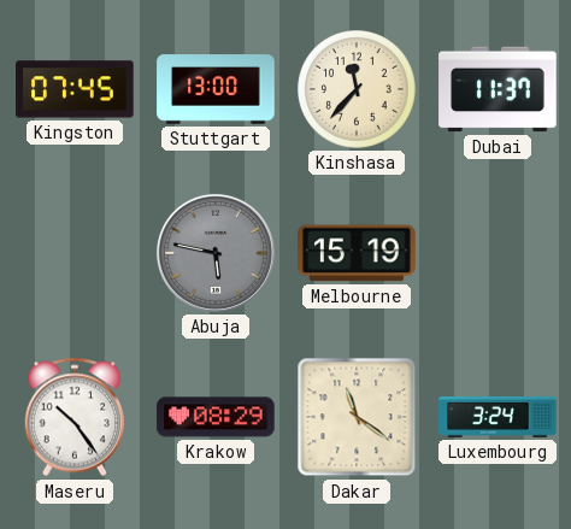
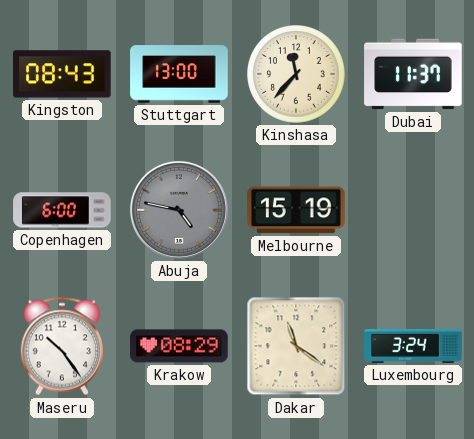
Kingston: 07:45 -> 08:43
Copenhagen: none -> 6:00
Abuja: 5:47 -> 4:47
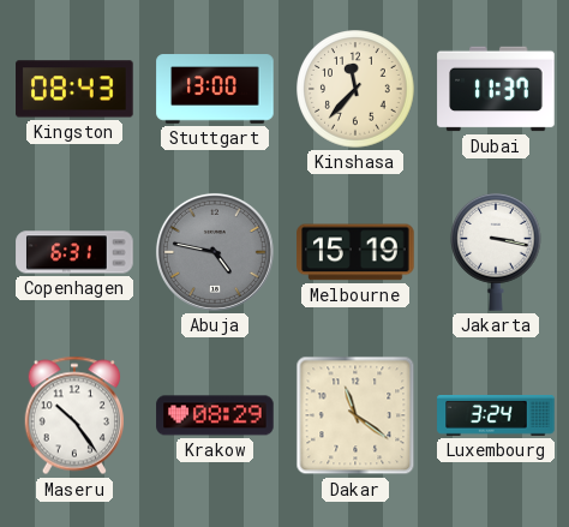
Copenhagen: 6:00 -> 6:31
Jakarta: none -> 3:17
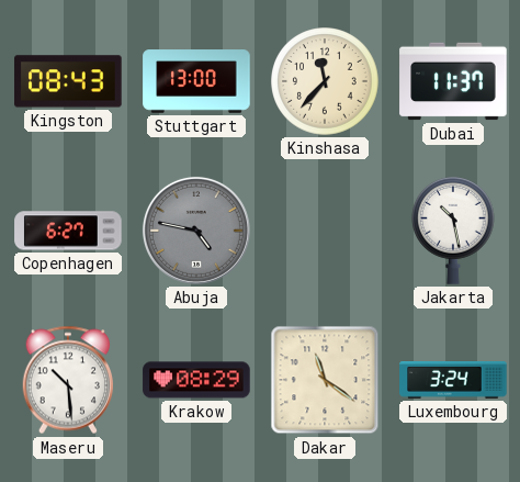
Copenhagen: 6:31 -> 6:27
Melbourne: 15:19 -> none
Jakarta: 3:17 -> 10:28
Maseru: 10:24 -> 10:29
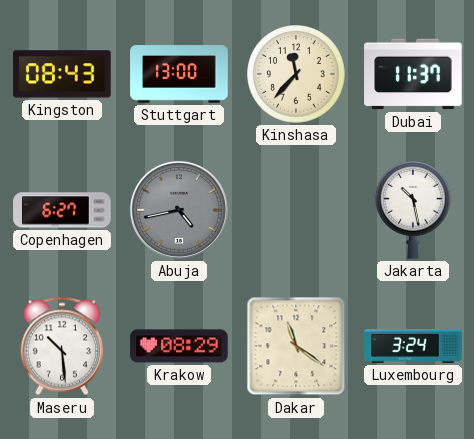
Abuja: 4:47 -> 4:43
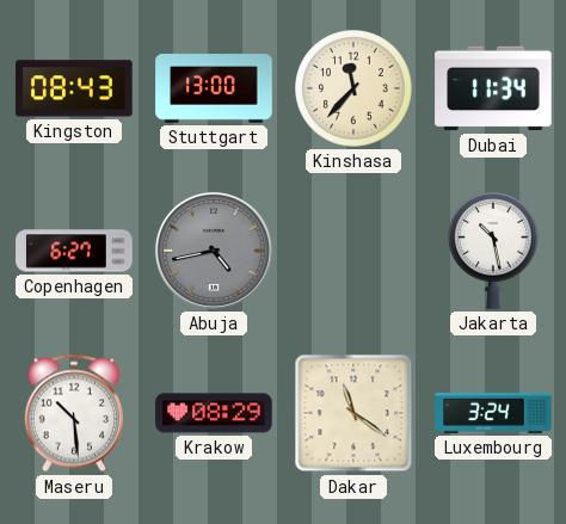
Dubai: 11:37 -> 11:34
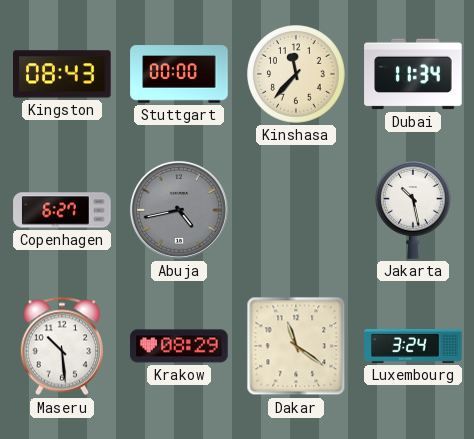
Stuttgart: 13:00 -> 00:00
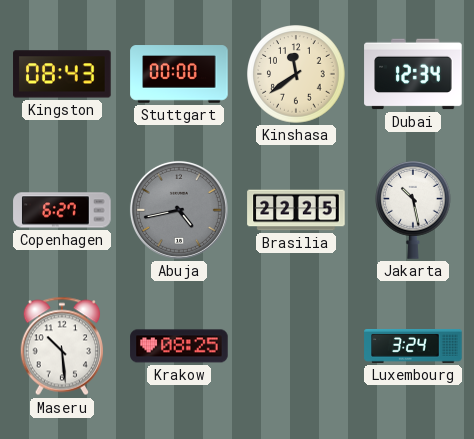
Kinshasa: 11:37 -> 11:39
Dubai: 11:34 -> 12:34
Brasilia: none -> 22:25
Krakow: 08:29 -> 08:25
Dakar: 11:21 -> none
